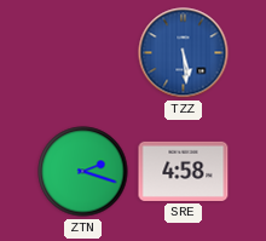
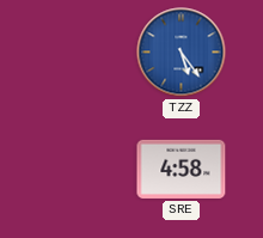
TZZ: 5:29 -> 5:24
ZTN: 2:18 -> none
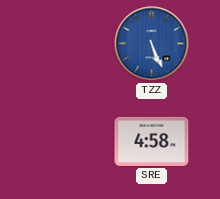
TZZ: 5:24 -> 5:26
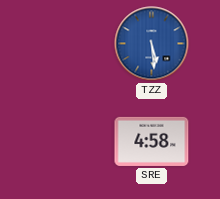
TZZ: 5:26 -> 5:29
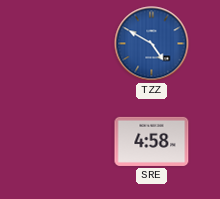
TZZ: 5:29 -> 4:50
